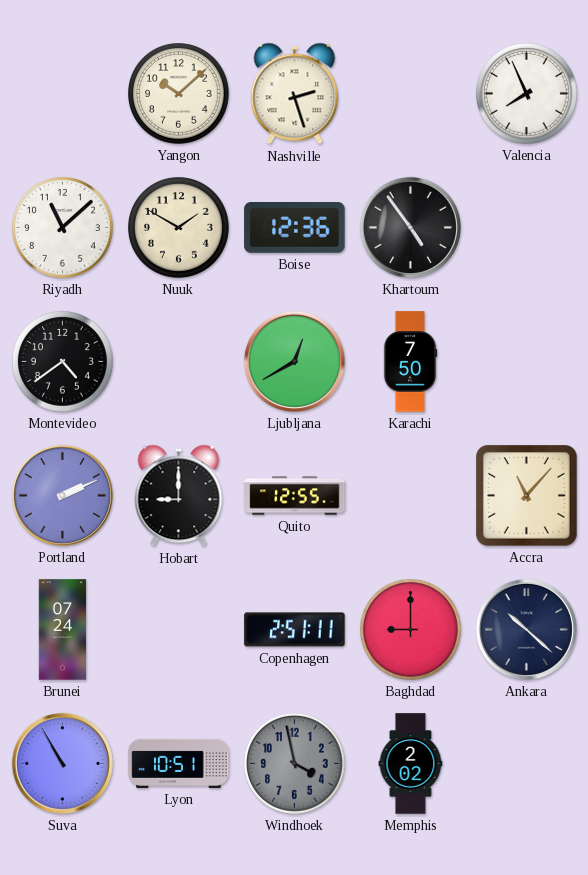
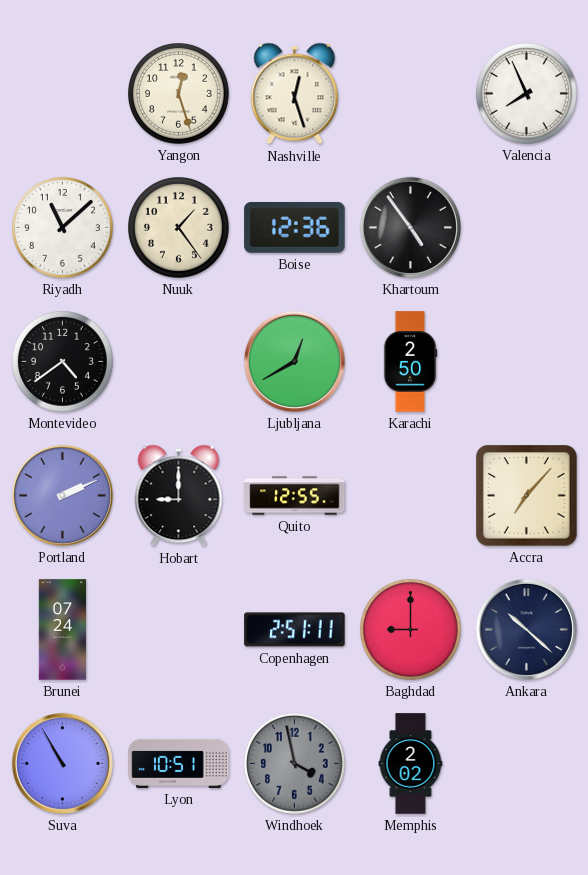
Yangon: 10:08 -> 12:27
Nashville: 2:27 -> 12:27
Nuuk: 1:50 -> 1:24
Karachi: 7:50 -> 2:50
Accra: 11:07 -> 7:07
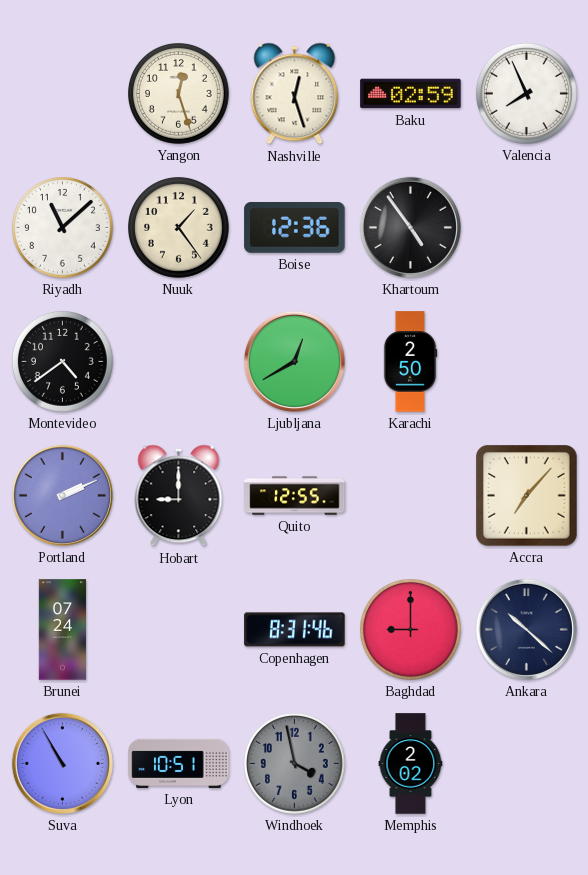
Baku: none -> 02:59
Copenhagen: 2:51 -> 8:31
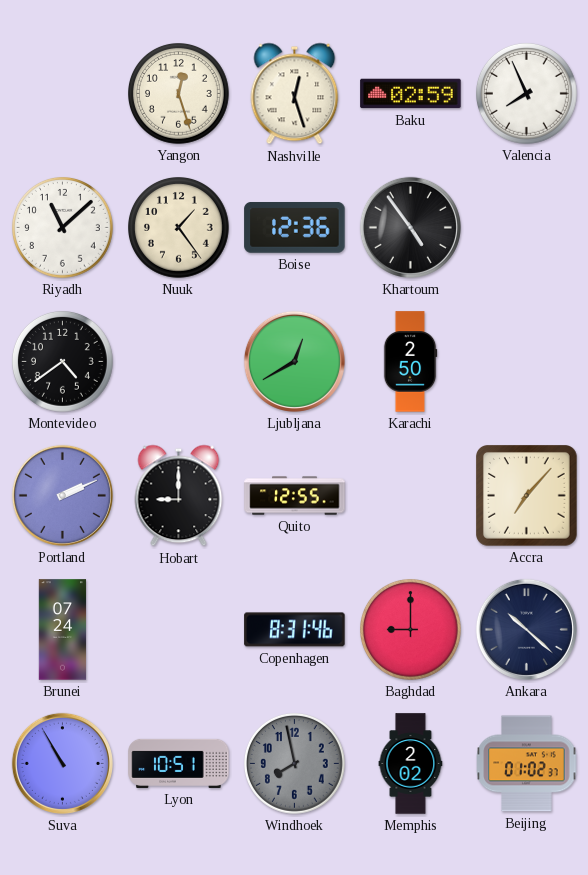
Windhoek: 3:58 -> 7:58
Beijing: none -> 01:02
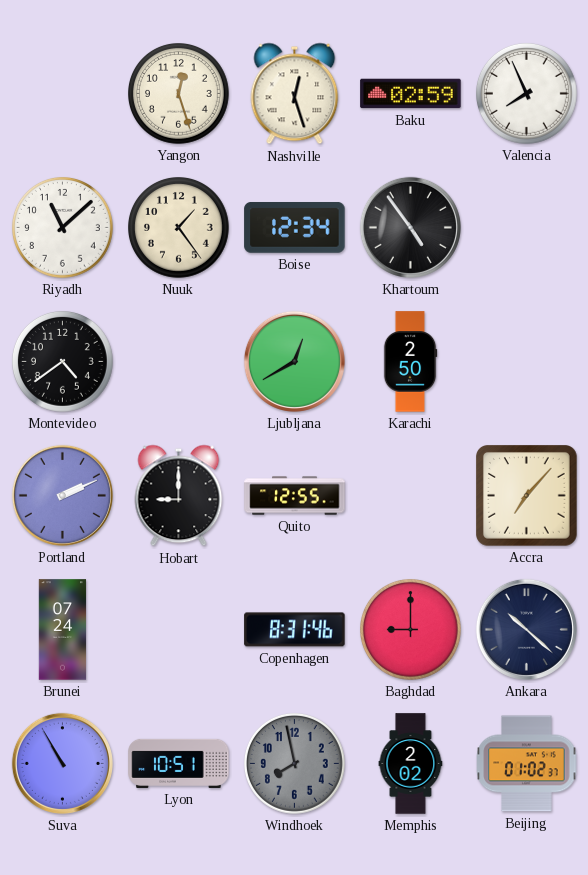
Boise: 12:36 -> 12:34
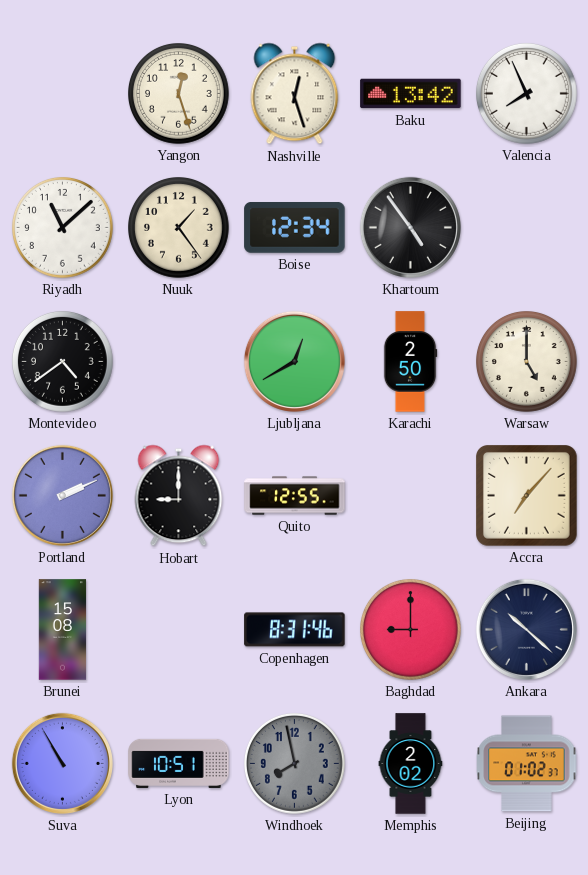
Baku: 02:59 -> 13:42
Warsaw: none -> 5:00
Brunei: 07:24 -> 15:08
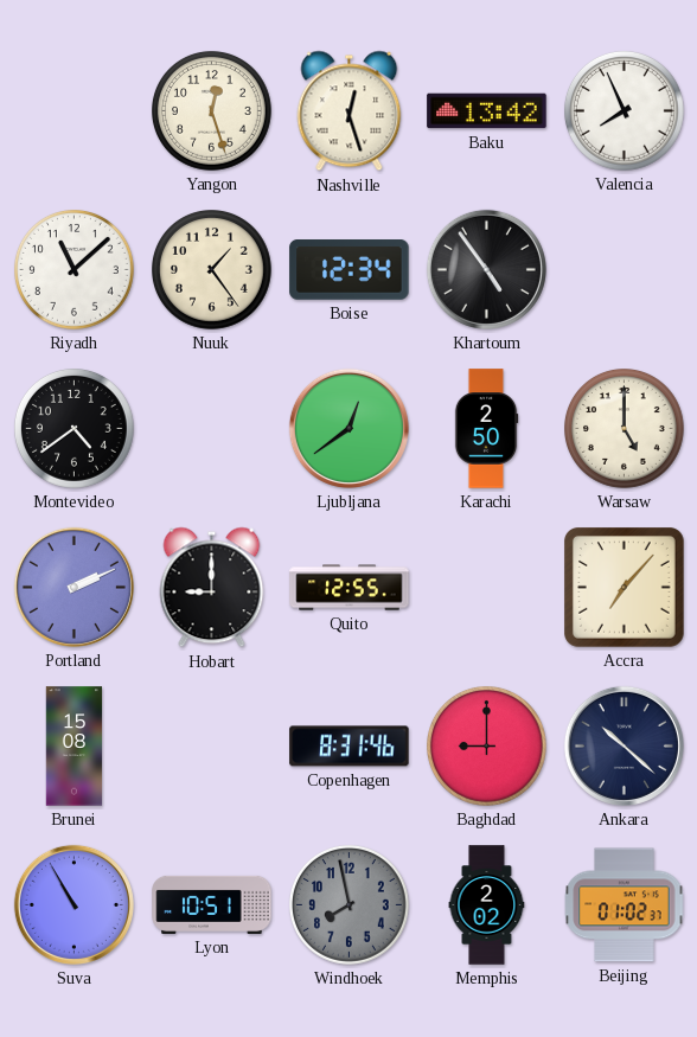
Ljubljana: 12:40 -> 12:39
